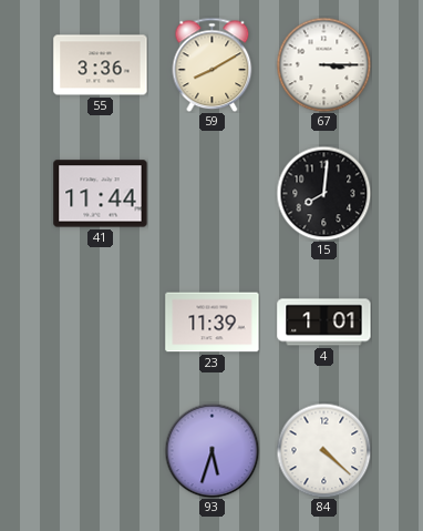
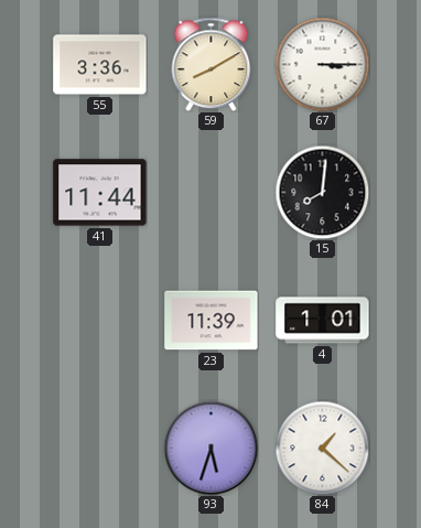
84: 4:22 -> 1:22
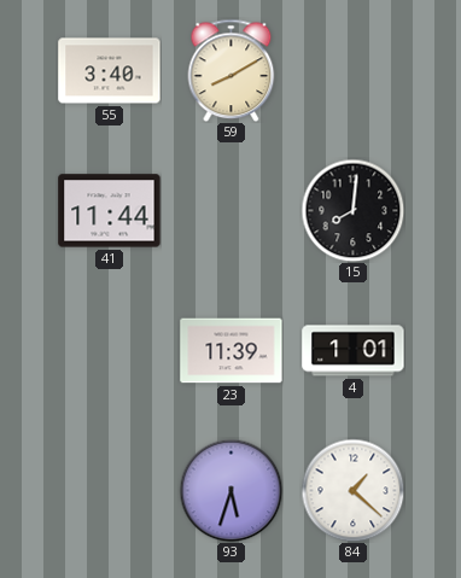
55: 3:36 -> 3:40
67: 3:15 -> none
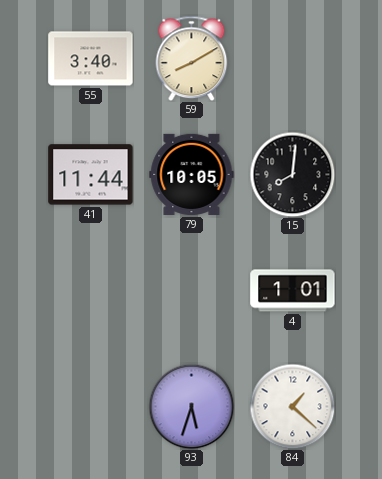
79: none -> 10:05
23: 11:39 -> none
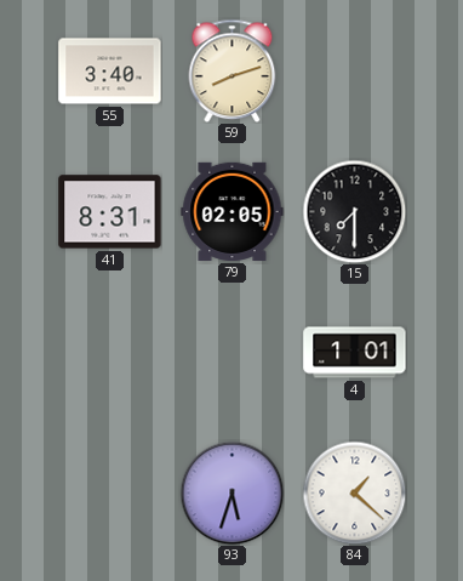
59: 8:10 -> 8:12
41: 11:44 -> 8:31
79: 10:05 -> 02:05
15: 8:01 -> 7:30
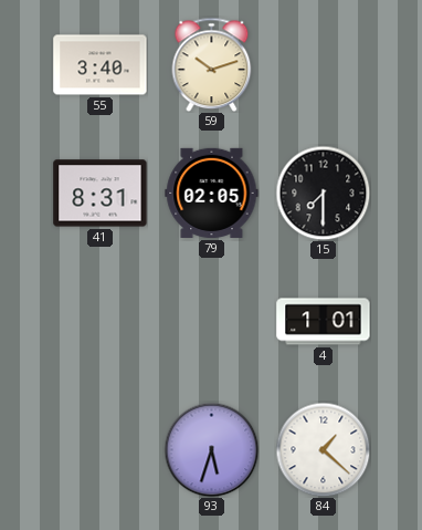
59: 8:12 -> 10:12
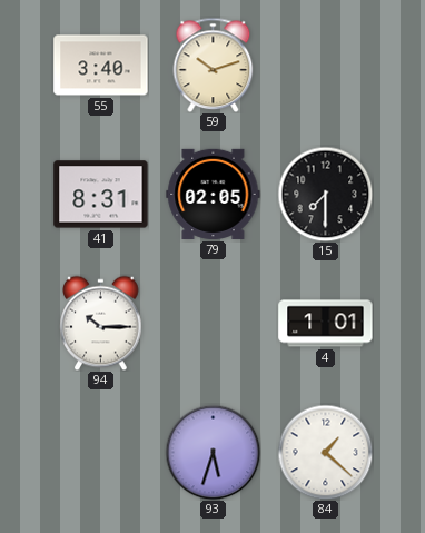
94: none -> 10:15
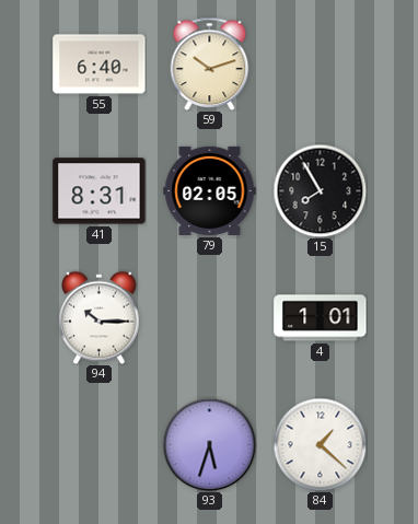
55: 3:40 -> 6:40
15: 7:30 -> 7:55
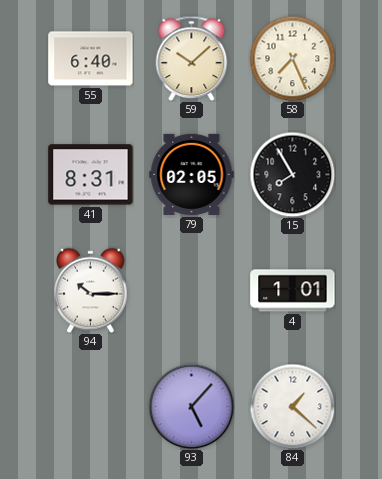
59: 10:12 -> 10:08
58: none -> 7:26
93: 5:33 -> 5:07
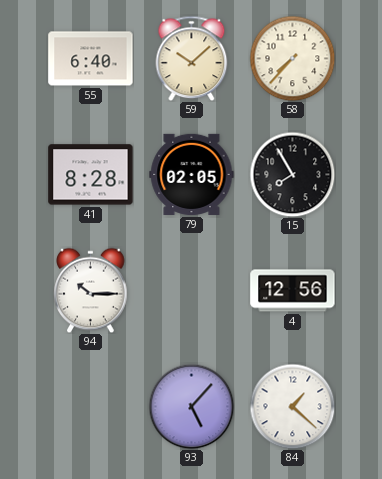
58: 7:26 -> 7:37
41: 8:31 -> 8:28
4: 1:01 -> 12:56
